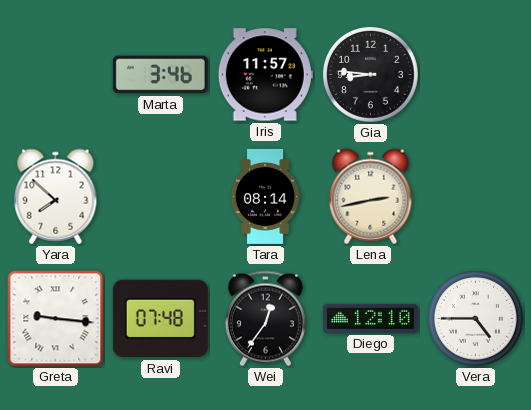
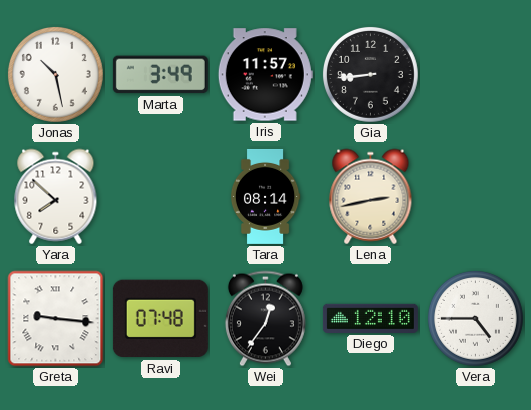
Jonas: none -> 10:28
Marta: 3:46 -> 3:49
Gia: 8:46 -> 8:44
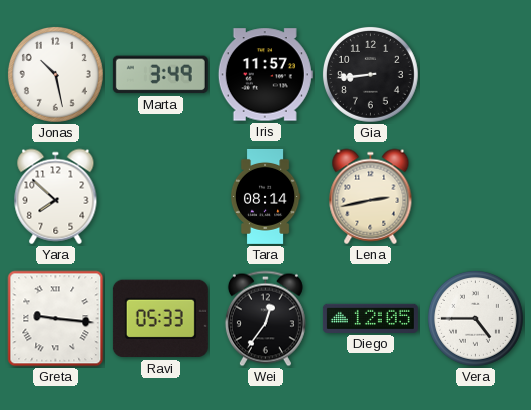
Ravi: 07:48 -> 05:33
Diego: 12:10 -> 12:05
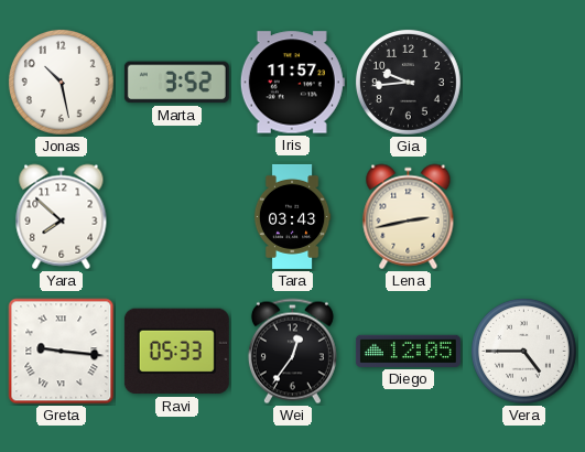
Marta: 3:49 -> 3:52
Gia: 8:44 -> 9:44
Tara: 08:14 -> 03:43
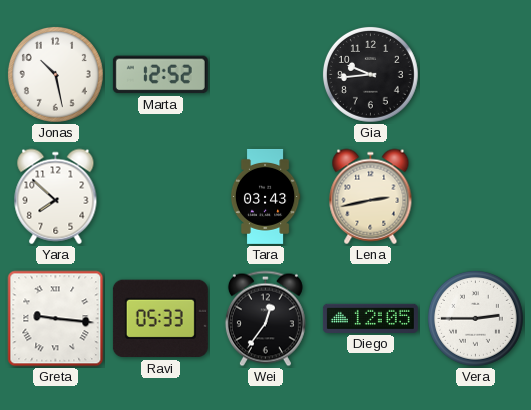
Marta: 3:52 -> 12:52
Iris: 11:57 -> none
Vera: 4:45 -> 2:45
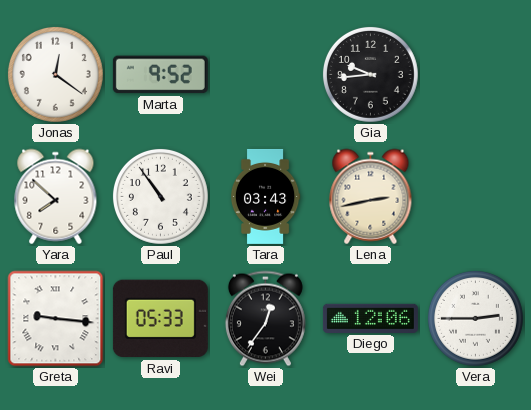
Jonas: 10:28 -> 12:21
Marta: 12:52 -> 9:52
Paul: none -> 10:54
Diego: 12:05 -> 12:06
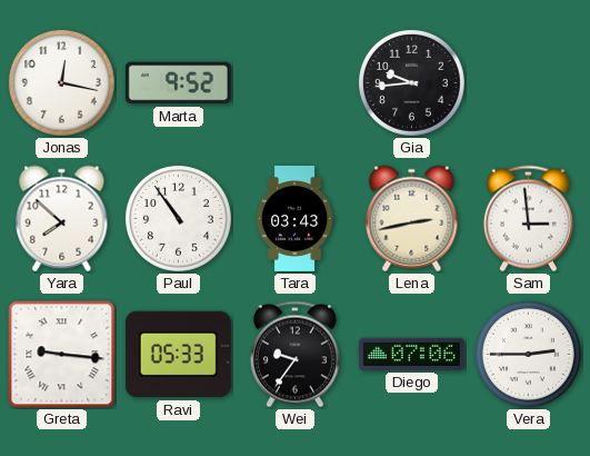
Jonas: 12:21 -> 12:17
Sam: none -> 2:59
Wei: 12:36 -> 9:36
Diego: 12:06 -> 07:06
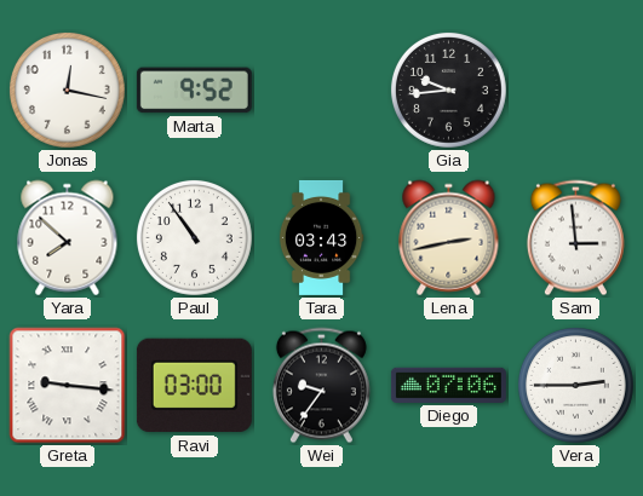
Ravi: 05:33 -> 03:00
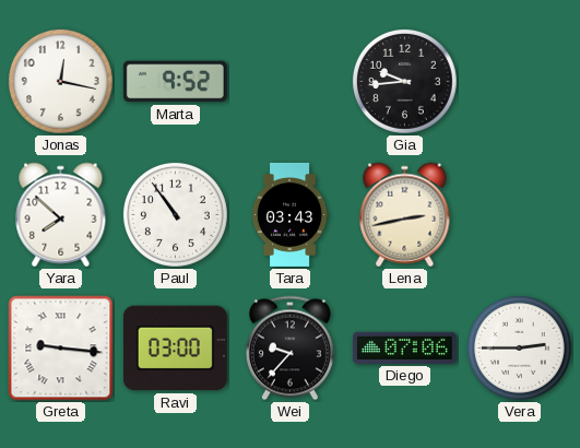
Sam: 2:59 -> none
Wei: 9:36 -> 9:37
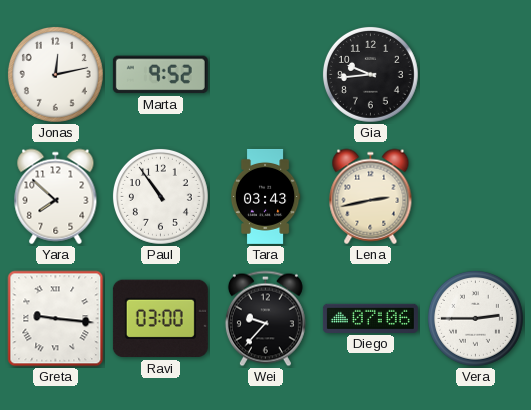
Jonas: 12:17 -> 12:13
